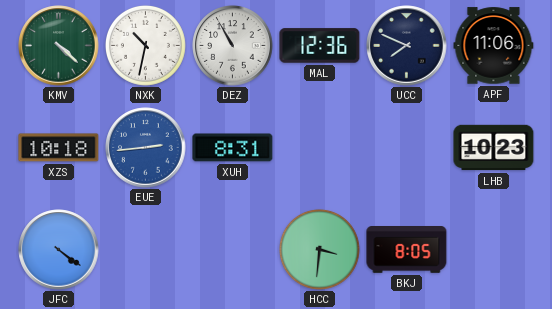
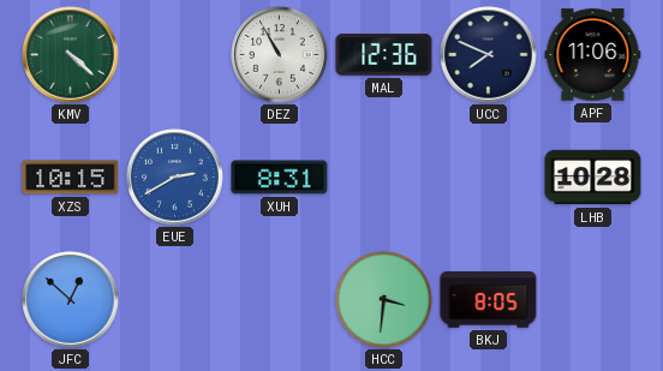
NXK: 10:32 -> none
XZS: 10:18 -> 10:15
EUE: 2:44 -> 2:40
LHB: 10:23 -> 10:28
JFC: 4:21 -> 12:52
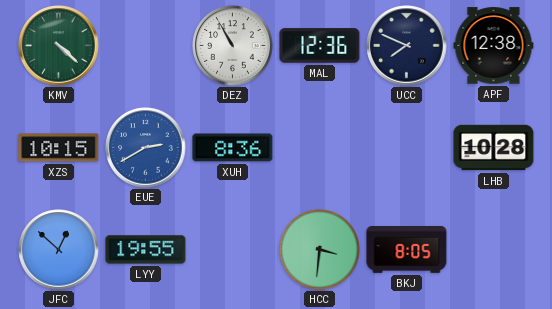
APF: 11:06 -> 12:38
XUH: 8:31 -> 8:36
LYY: none -> 19:55
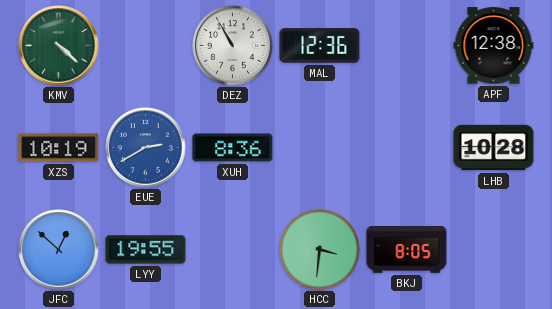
UCC: 7:49 -> none
XZS: 10:15 -> 10:19
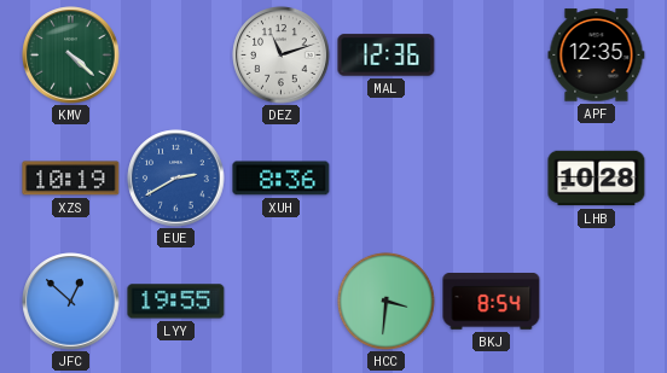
DEZ: 10:55 -> 11:12
APF: 12:38 -> 12:35
BKJ: 8:05 -> 8:54
